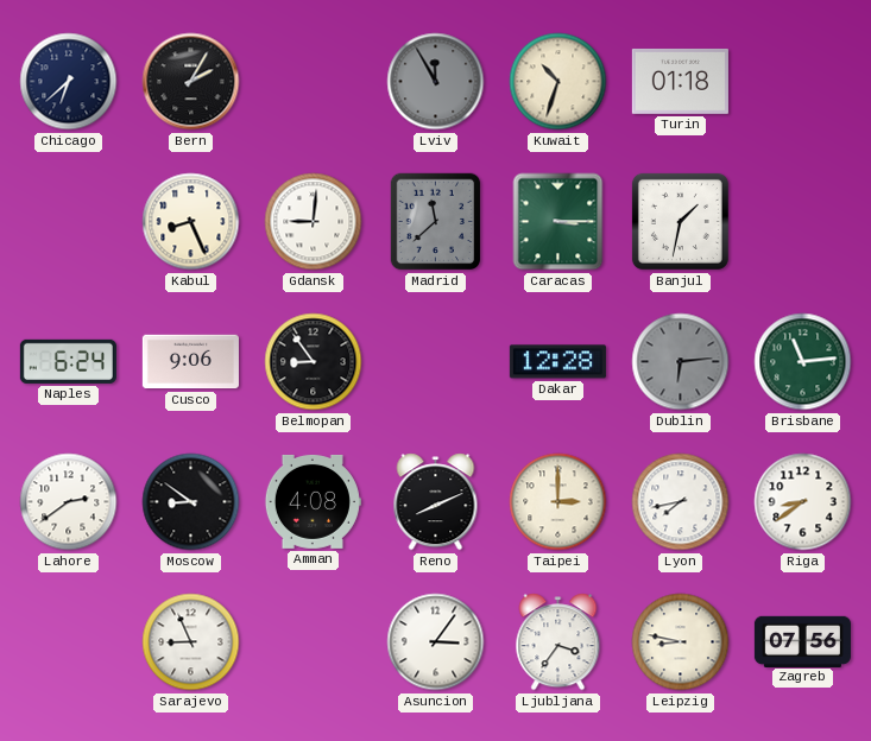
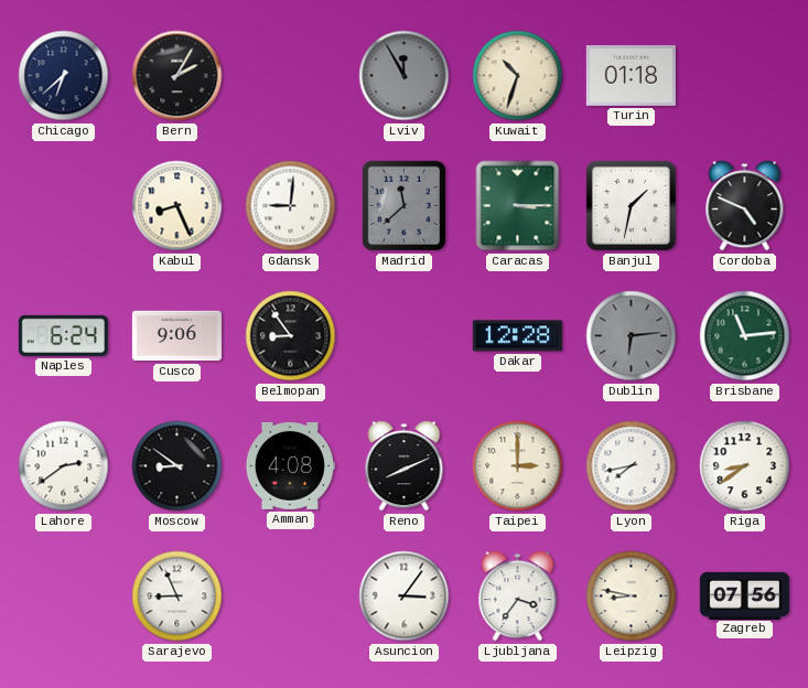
Cordoba: none -> 4:49
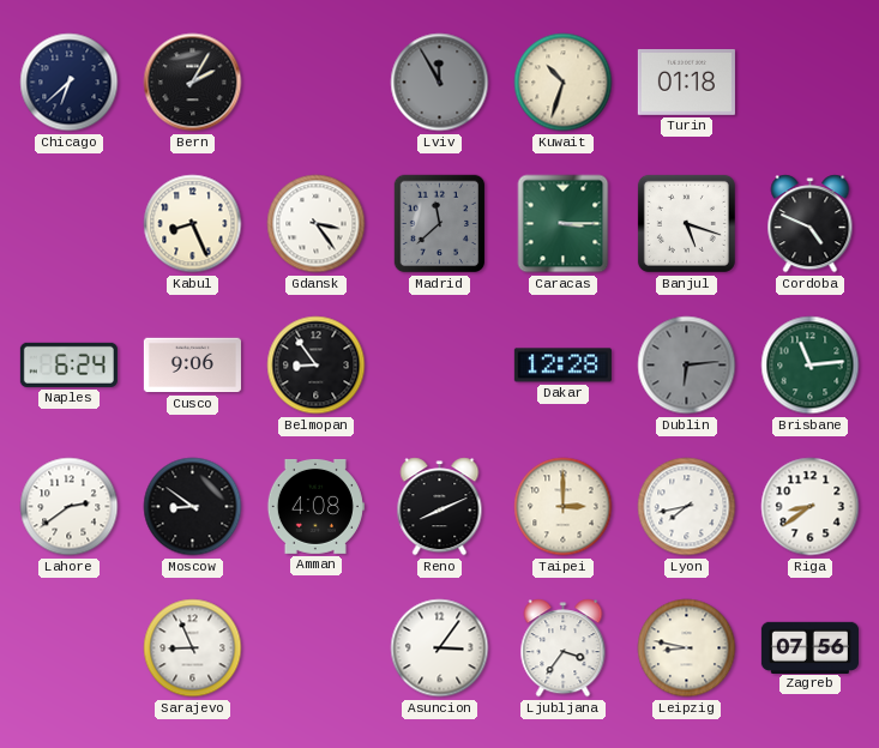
Gdansk: 9:01 -> 3:24
Banjul: 1:32 -> 5:18
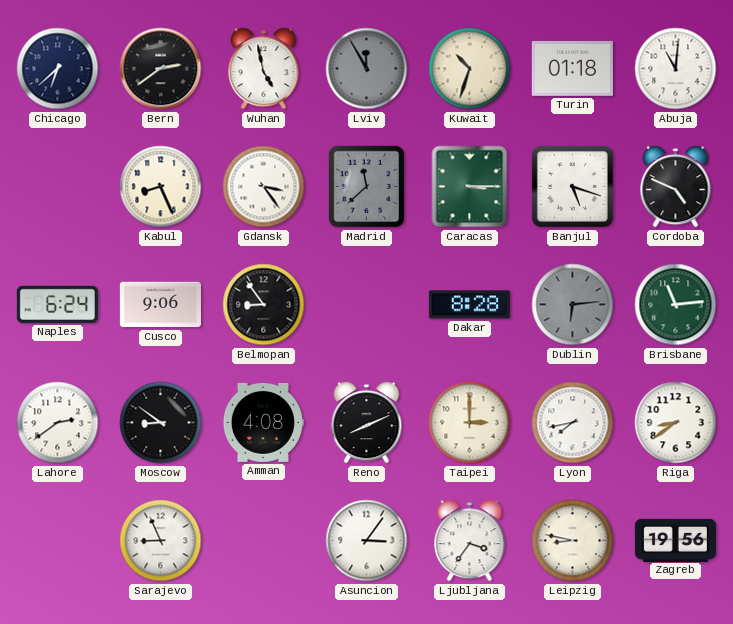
Bern: 2:05 -> 2:39
Wuhan: none -> 4:58
Abuja: none -> 11:01
Dakar: 12:28 -> 8:28
Zagreb: 07:56 -> 19:56
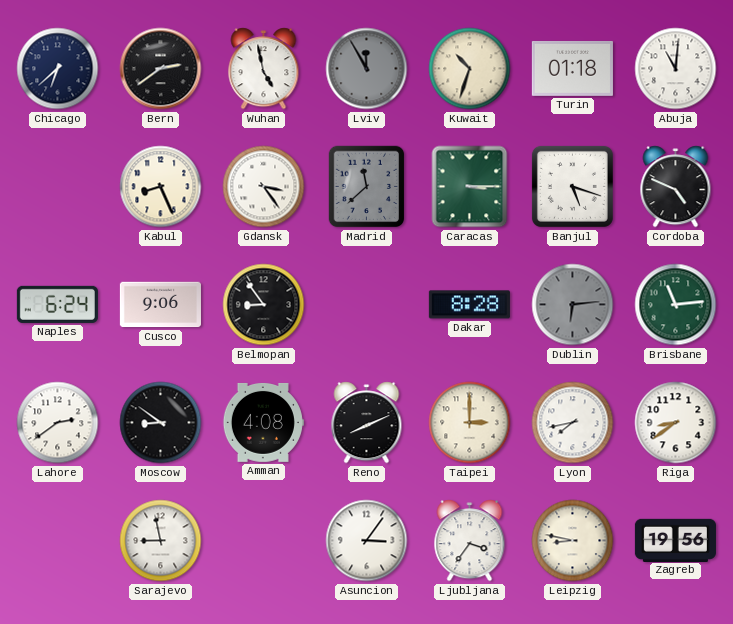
Sarajevo: 8:56 -> 8:58
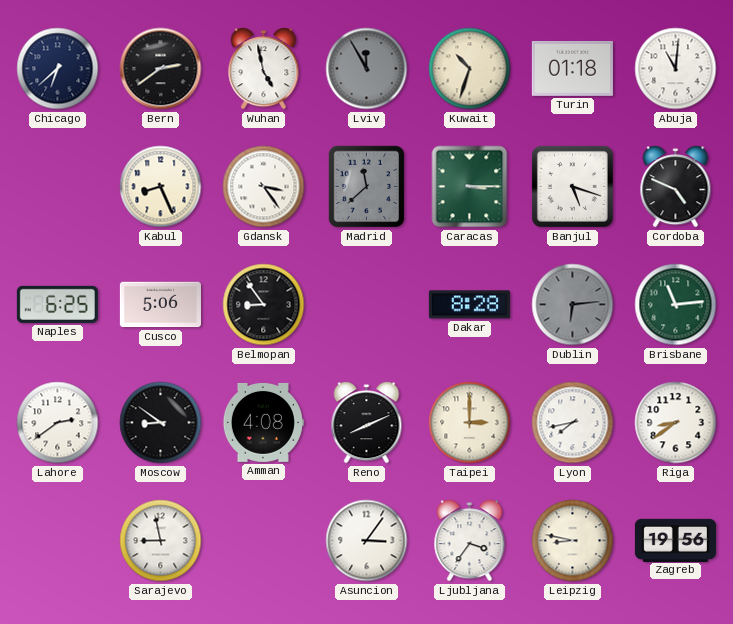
Naples: 6:24 -> 6:25
Cusco: 9:06 -> 5:06
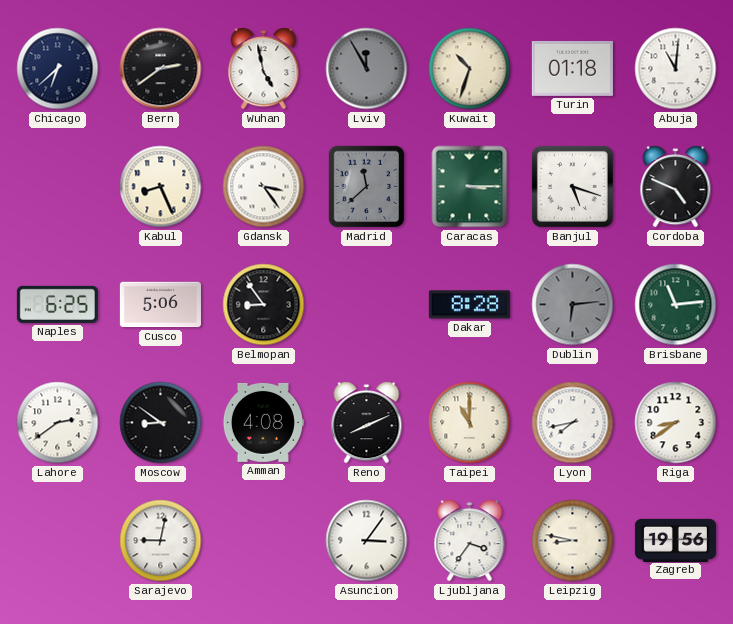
Taipei: 3:00 -> 11:00
Sarajevo: 8:58 -> 9:02
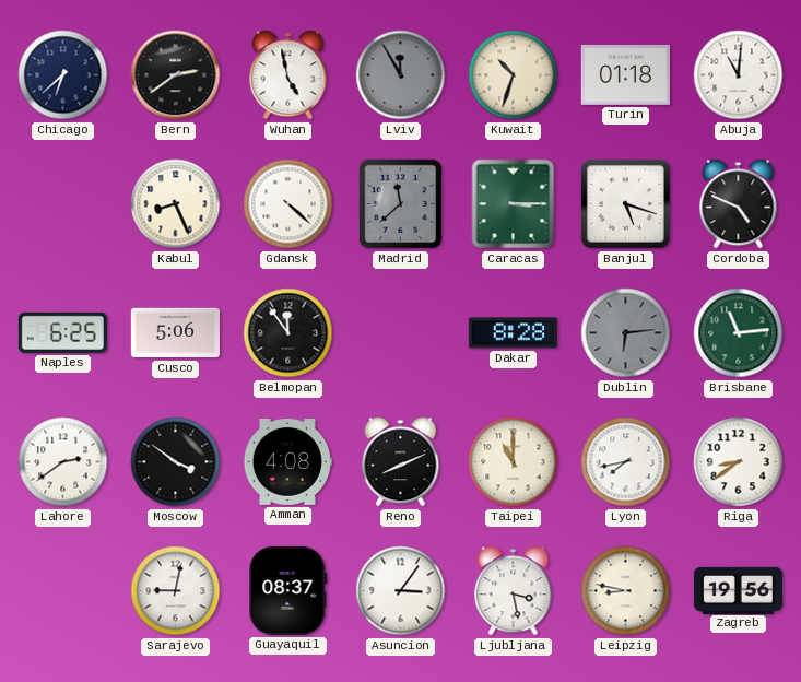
Gdansk: 3:24 -> 4:22
Belmopan: 8:54 -> 11:54
Moscow: 8:51 -> 3:51
Guayaquil: none -> 08:37
Ljubljana: 3:36 -> 3:28
